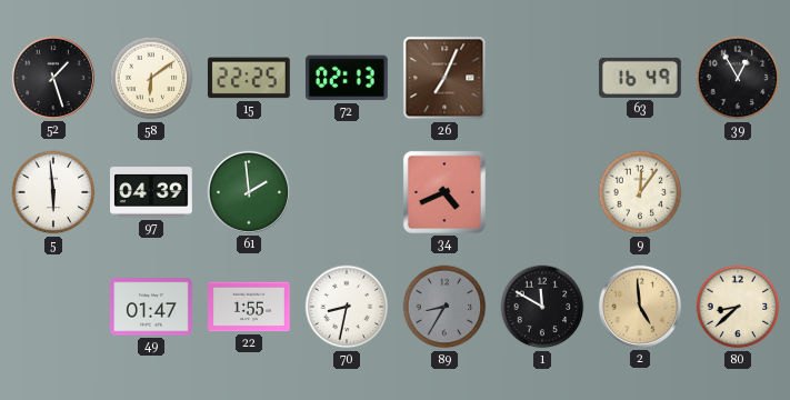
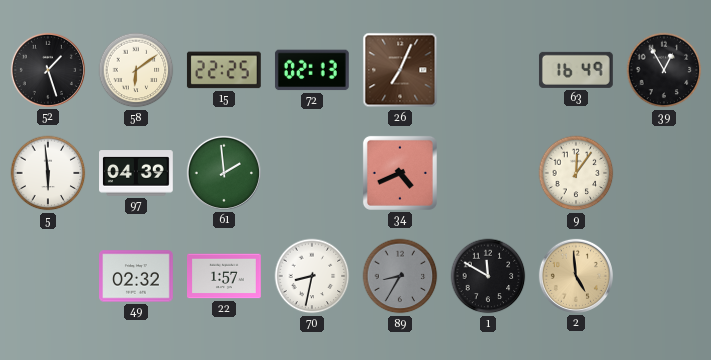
49: 01:47 -> 02:32
22: 1:55 -> 1:57
80: 8:38 -> none
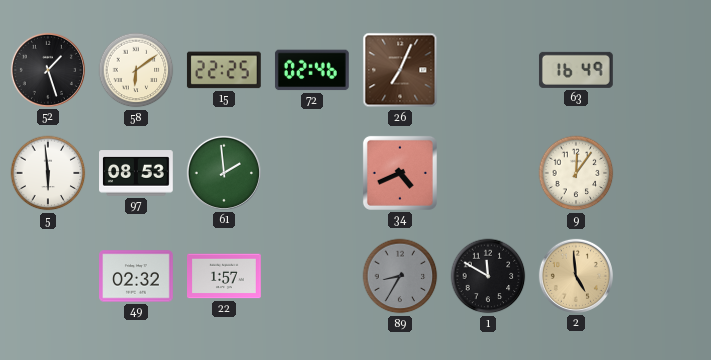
72: 02:13 -> 02:46
39: 12:55 -> none
97: 04:39 -> 08:53
70: 8:32 -> none
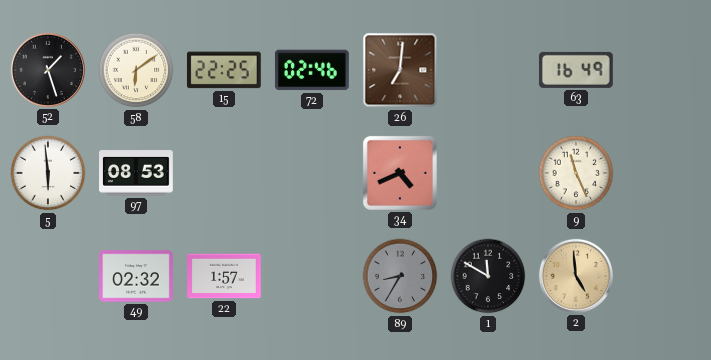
26: 7:04 -> 7:01
61: 1:59 -> none
9: 12:06 -> 11:26
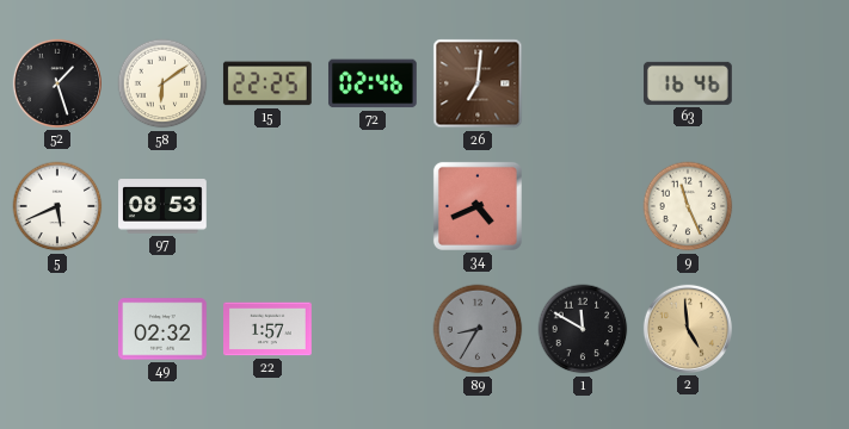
63: 16:49 -> 16:46
5: 5:59 -> 5:41
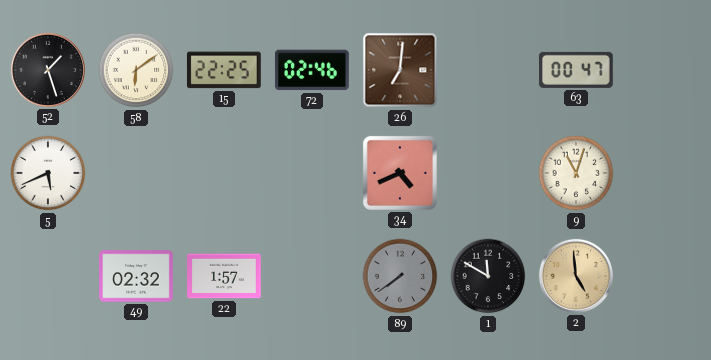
63: 16:46 -> 00:47
97: 08:53 -> none
9: 11:26 -> 11:03
89: 8:35 -> 7:39
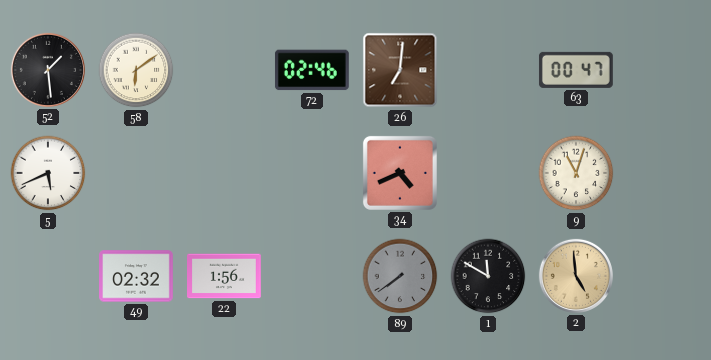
52: 1:27 -> 1:29
15: 22:25 -> none
22: 1:57 -> 1:56
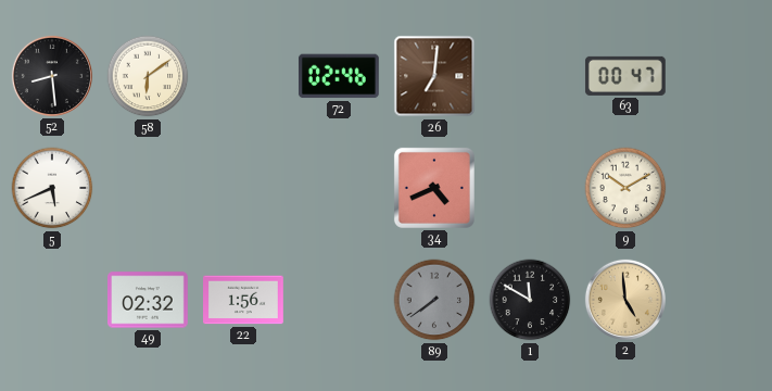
52: 1:29 -> 8:29
9: 11:03 -> 10:10
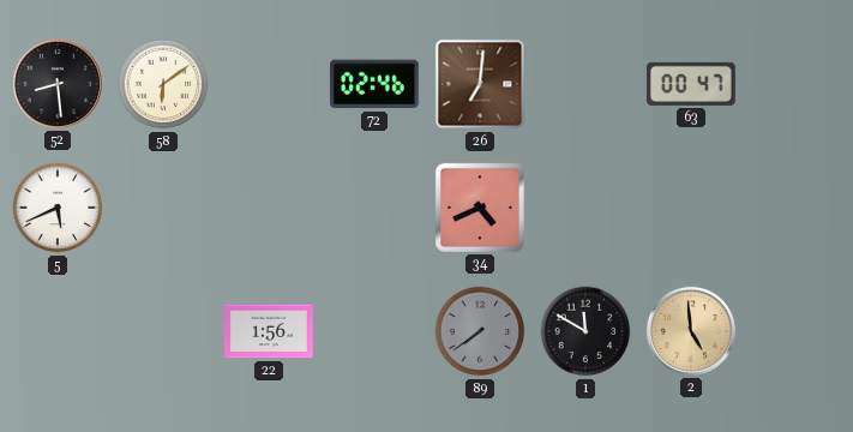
9: 10:10 -> none
49: 02:32 -> none
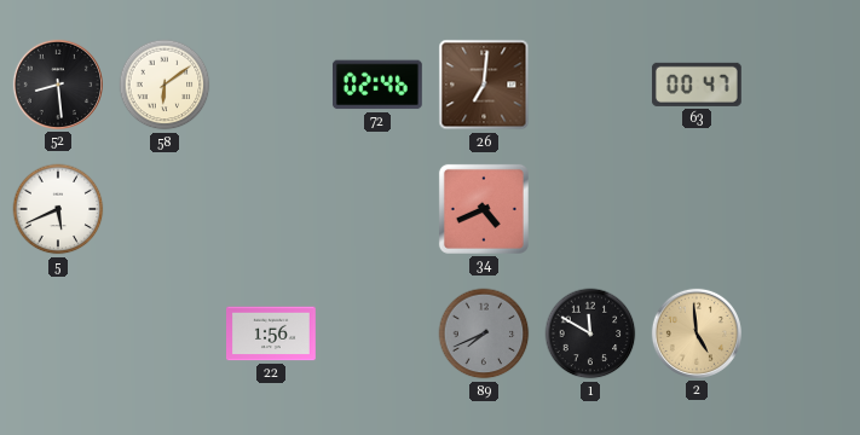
89: 7:39 -> 7:41
